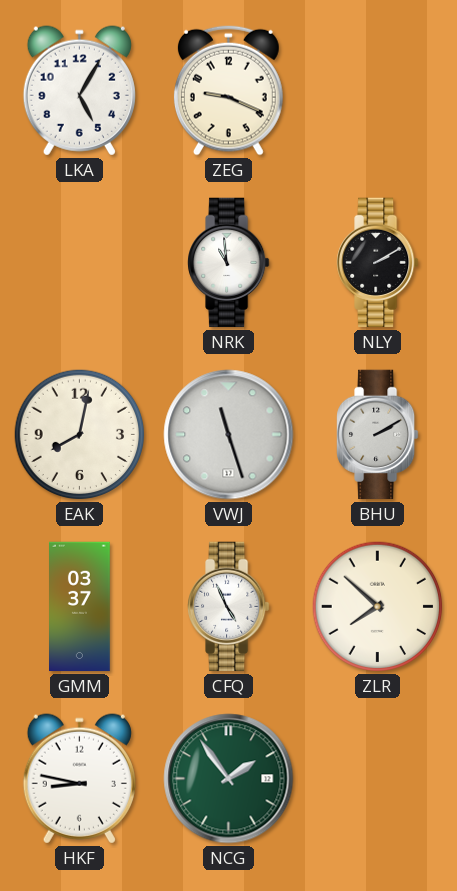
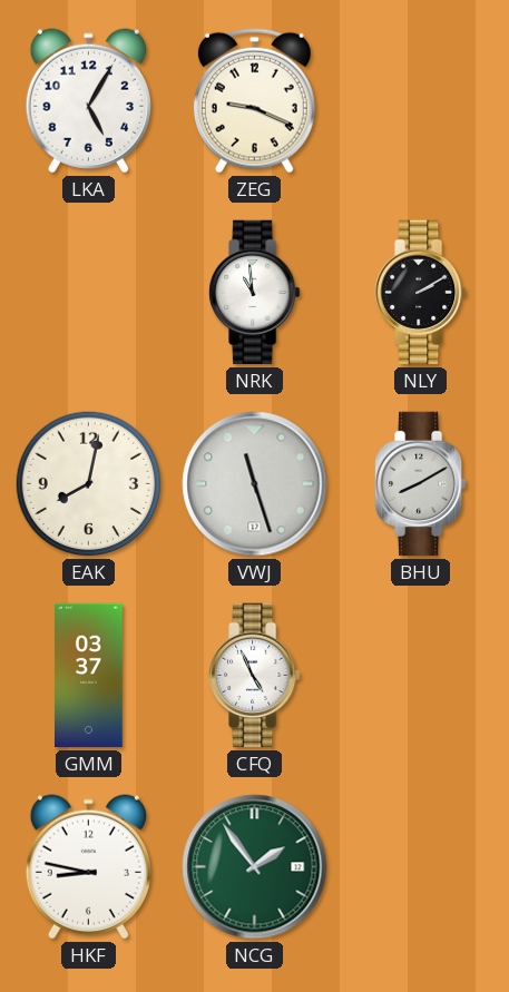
BHU: 2:10 -> 8:10
ZLR: 7:52 -> none
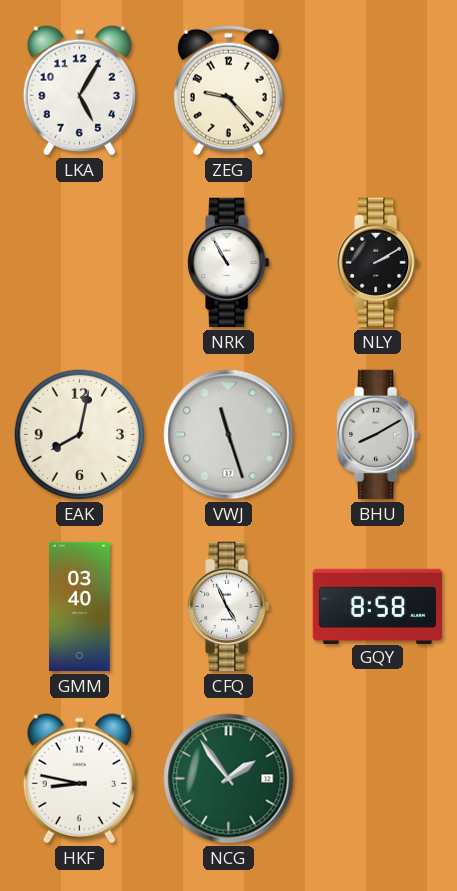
ZEG: 9:19 -> 9:23
NRK: 10:59 -> 10:55
GMM: 03:37 -> 03:40
GQY: none -> 8:58
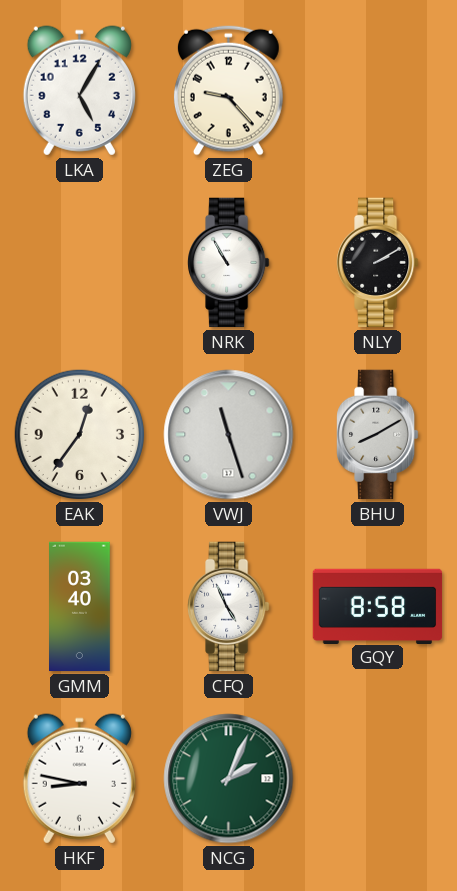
EAK: 8:02 -> 12:36
NCG: 1:54 -> 2:04
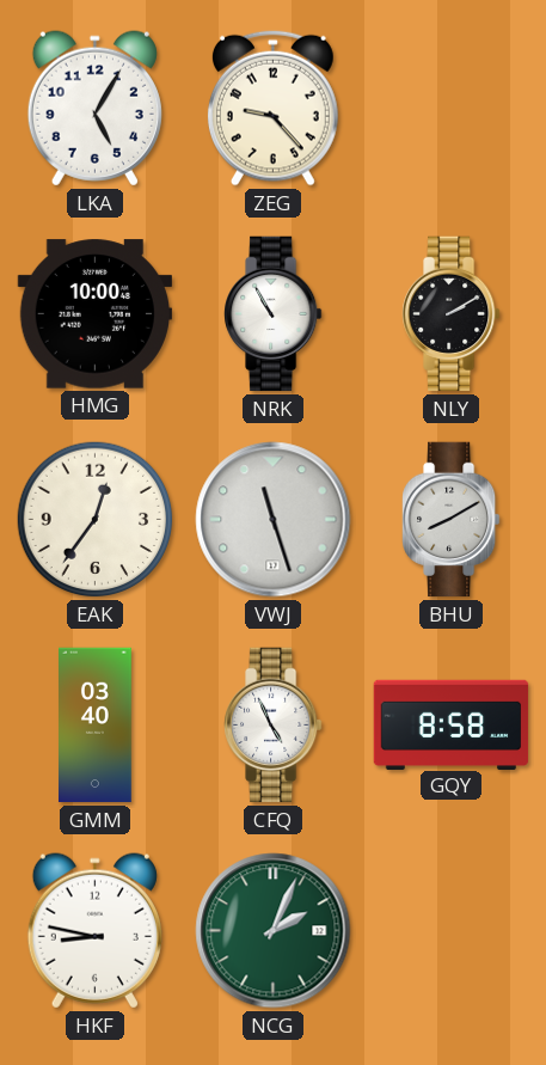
HMG: none -> 10:00
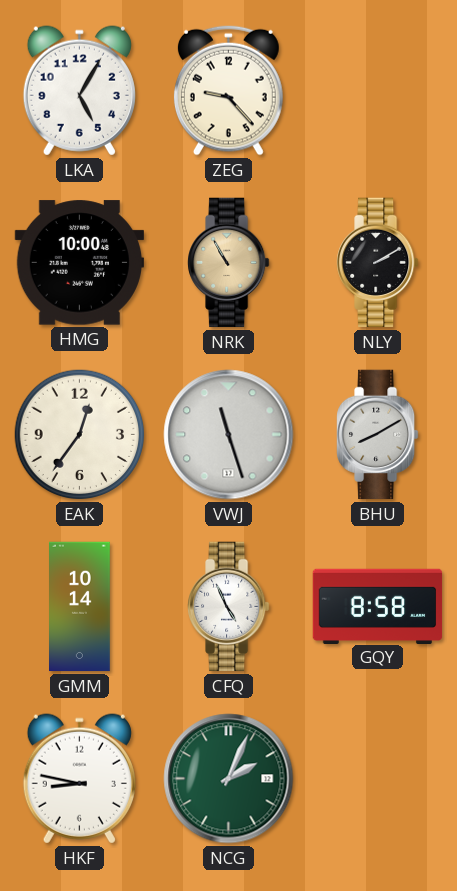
NRK dial: white -> champagne
GMM: 03:40 -> 10:14
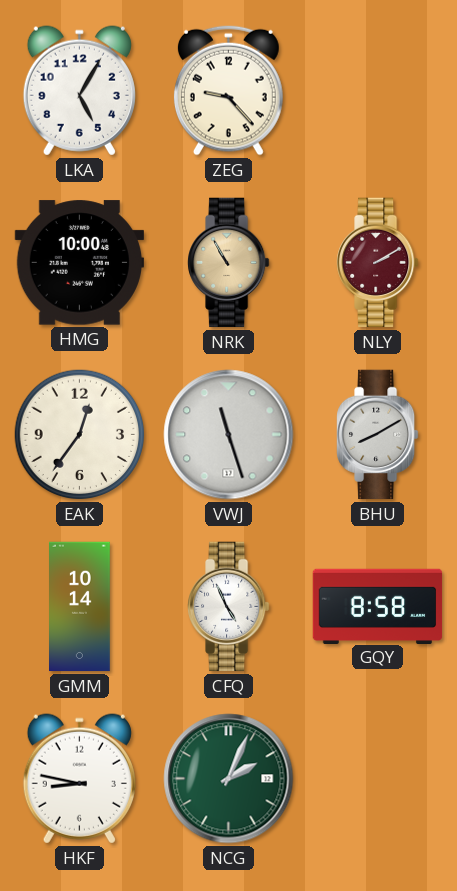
NLY dial: black -> burgundy
